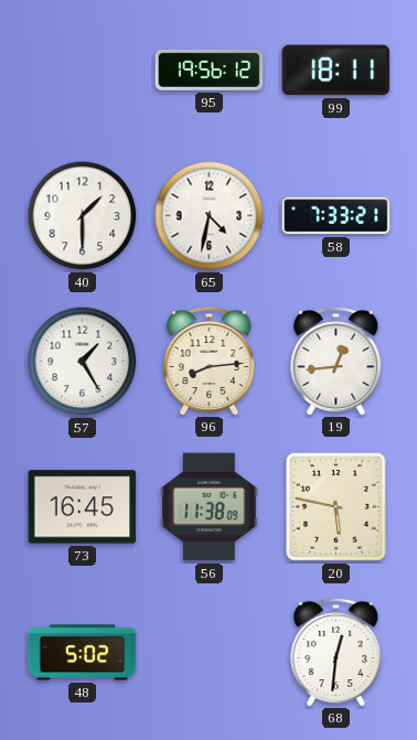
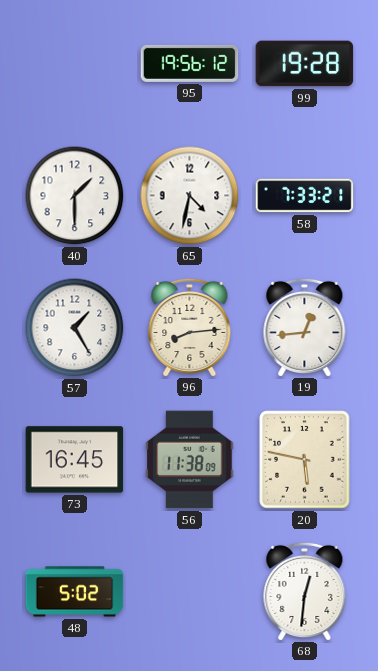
99: 18:11 -> 19:28
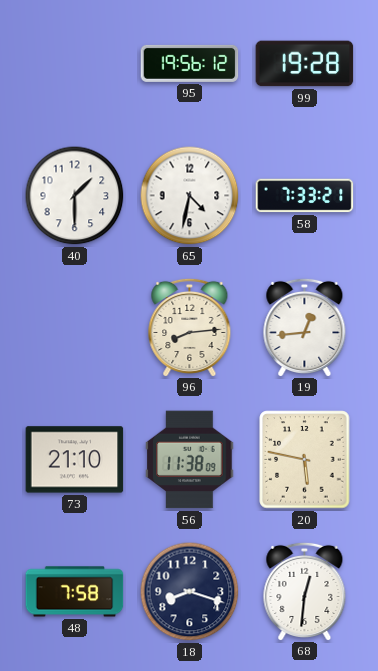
57: 1:25 -> none
73: 16:45 -> 21:10
48: 5:02 -> 7:58
18: none -> 8:18
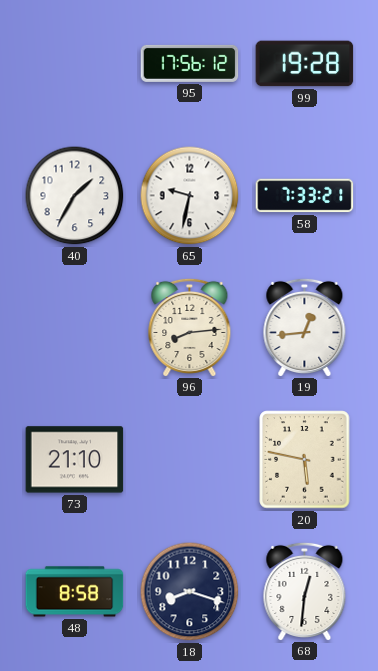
95: 19:56 -> 17:56
40: 1:30 -> 1:35
65: 4:32 -> 9:32
56: 11:38 -> none
48: 7:58 -> 8:58
